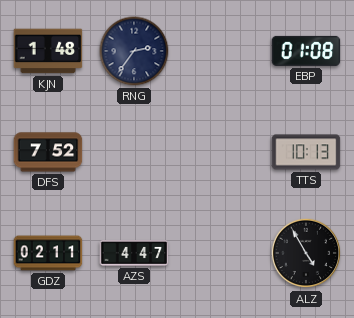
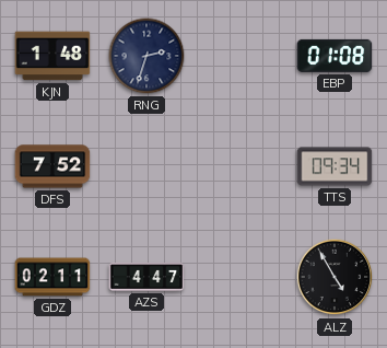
RNG: 2:36 -> 2:33
TTS: 10:13 -> 09:34
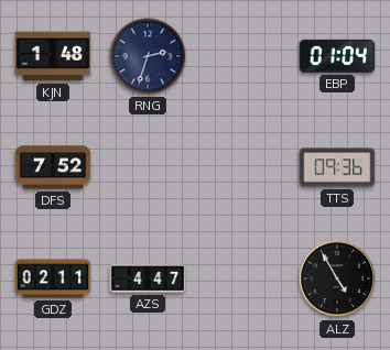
EBP: 01:08 -> 01:04
TTS: 09:34 -> 09:36
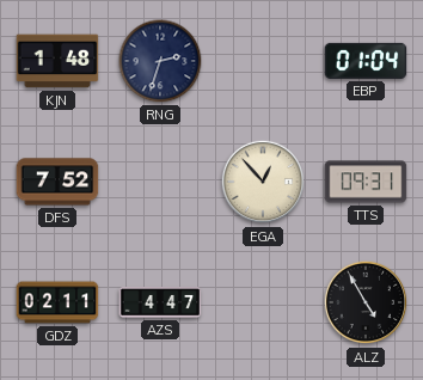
EGA: none -> 12:53
TTS: 09:36 -> 09:31
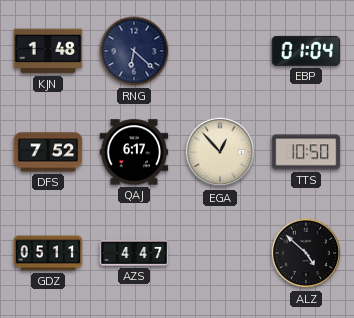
RNG: 2:33 -> 6:22
QAJ: none -> 6:17
TTS: 09:31 -> 10:50
GDZ: 02:11 -> 05:11
ALZ: 4:55 -> 4:52
